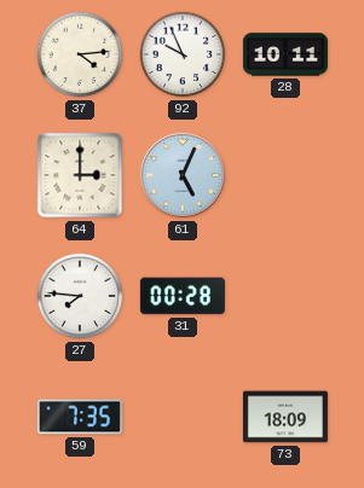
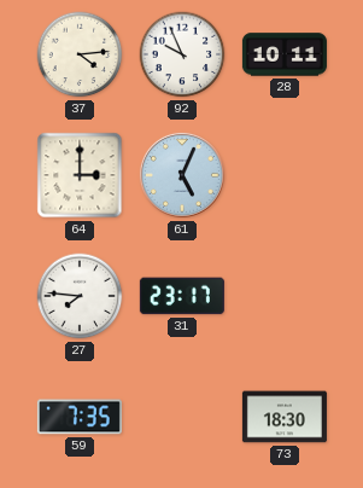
31: 00:28 -> 23:17
73: 18:09 -> 18:30
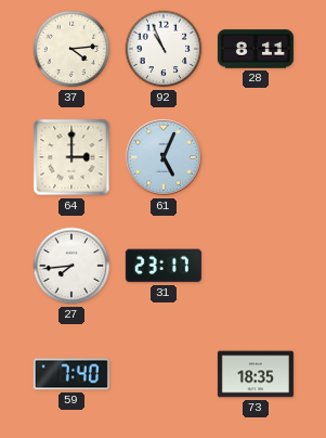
92: 9:56 -> 10:56
28: 10:11 -> 8:11
27: 7:46 -> 7:44
59: 7:35 -> 7:40
73: 18:30 -> 18:35
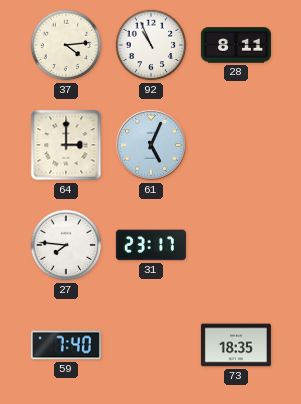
27: 7:44 -> 7:46
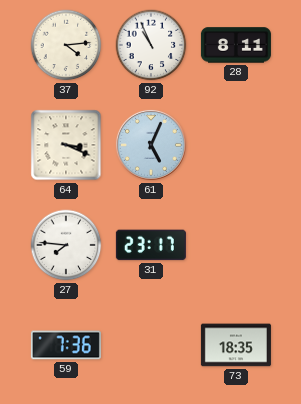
64: 3:00 -> 3:19
59: 7:40 -> 7:36
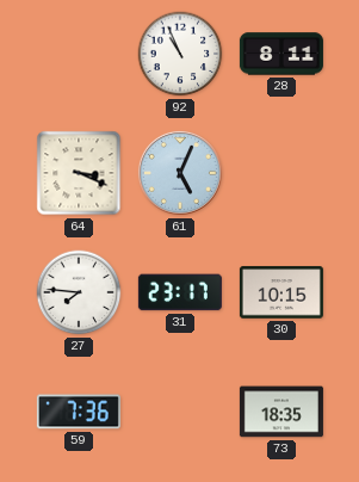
37: 4:14 -> none
30: none -> 10:15
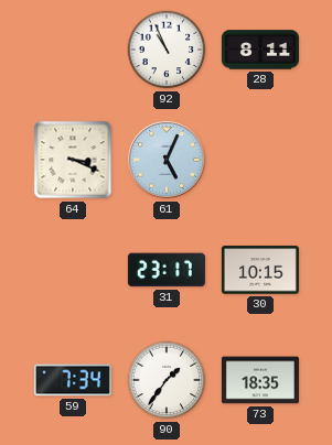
27: 7:46 -> none
59: 7:36 -> 7:34
90: none -> 1:36
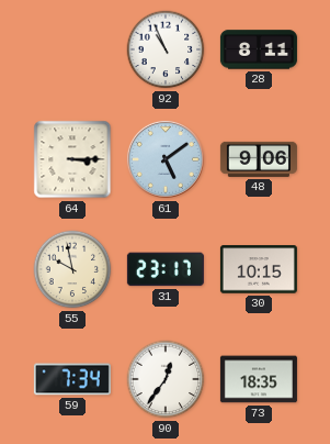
64: 3:19 -> 3:15
61: 5:04 -> 5:09
48: none -> 9:06
55: none -> 9:58
90: 1:36 -> 12:36
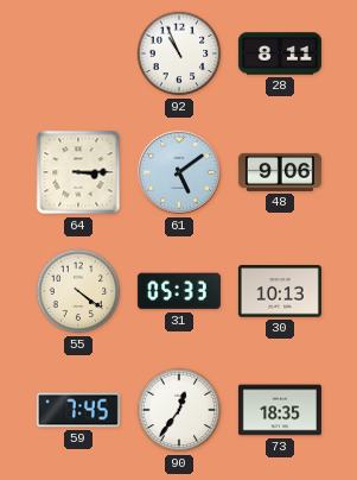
55: 9:58 -> 4:21
31: 23:17 -> 05:33
30: 10:15 -> 10:13
59: 7:34 -> 7:45
